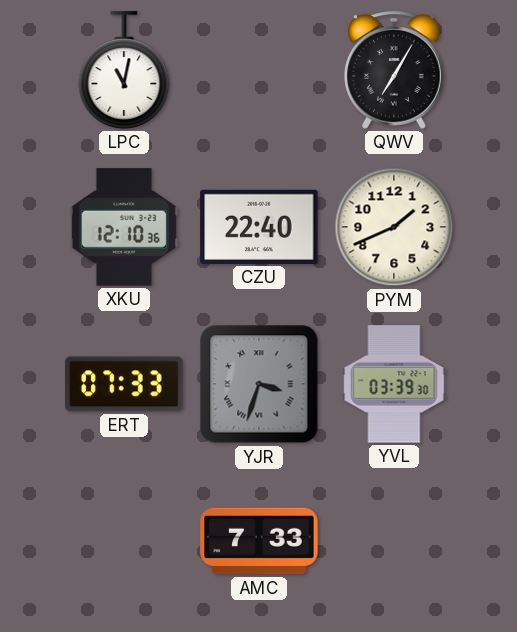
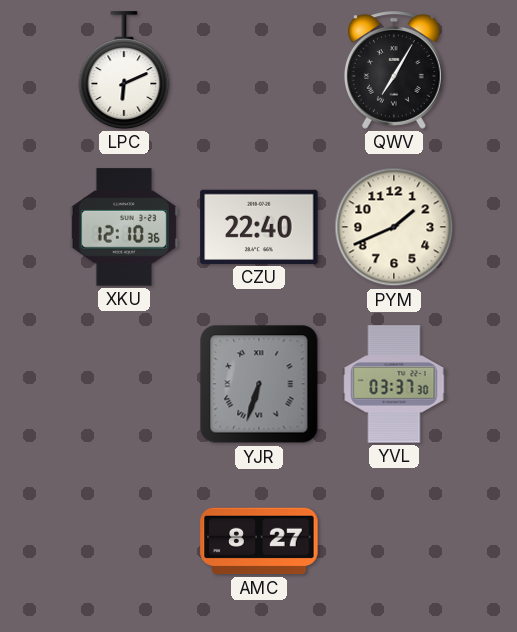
LPC: 11:02 -> 6:11
ERT: 07:33 -> none
YJR: 3:33 -> 6:33
YVL: 03:39 -> 03:37
AMC: 7:33 -> 8:27
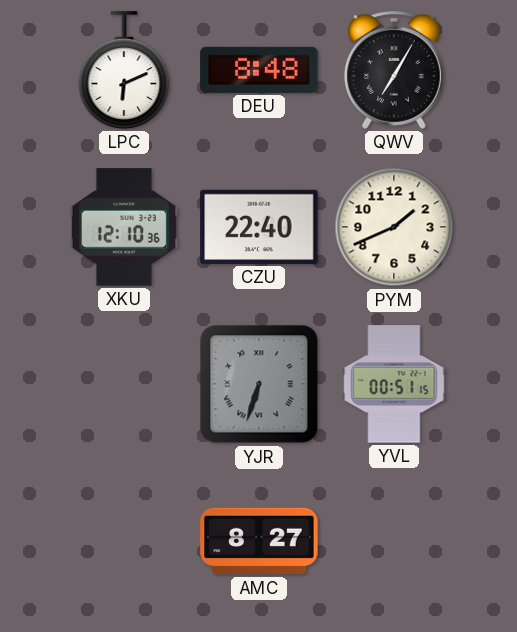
DEU: none -> 8:48
YVL: 03:37 -> 00:51
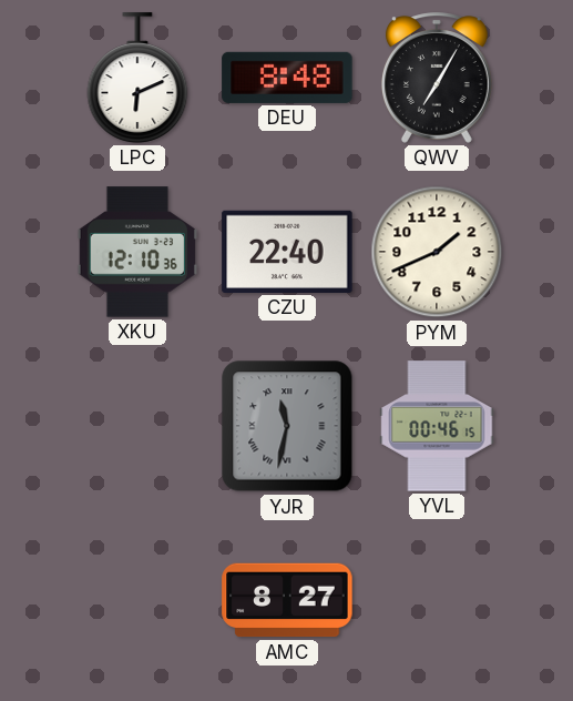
YJR: 6:33 -> 11:32
YVL: 00:51 -> 00:46
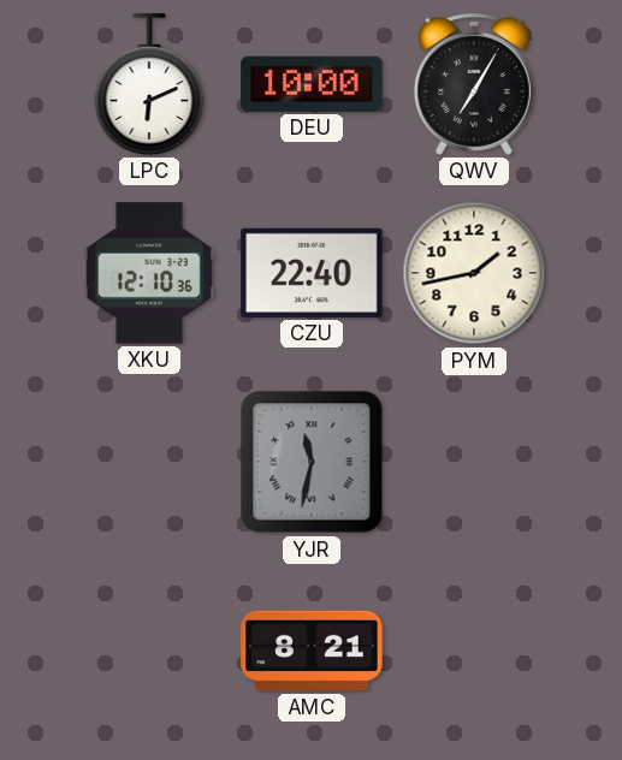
DEU: 8:48 -> 10:00
PYM: 1:41 -> 1:43
YVL: 00:46 -> none
AMC: 8:27 -> 8:21
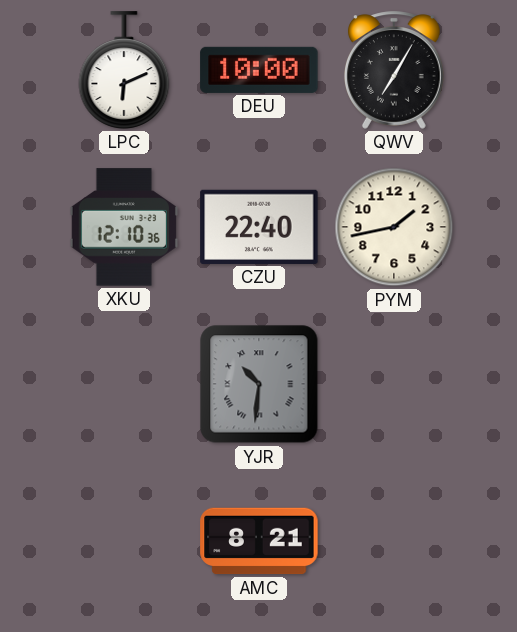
YJR: 11:32 -> 10:31
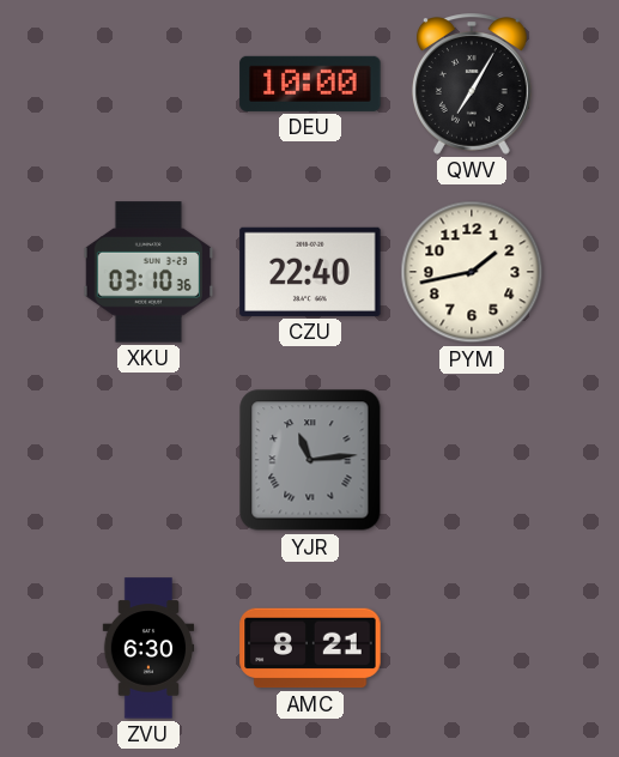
LPC: 6:11 -> none
XKU: 12:10 -> 03:10
YJR: 10:31 -> 11:14
ZVU: none -> 6:30
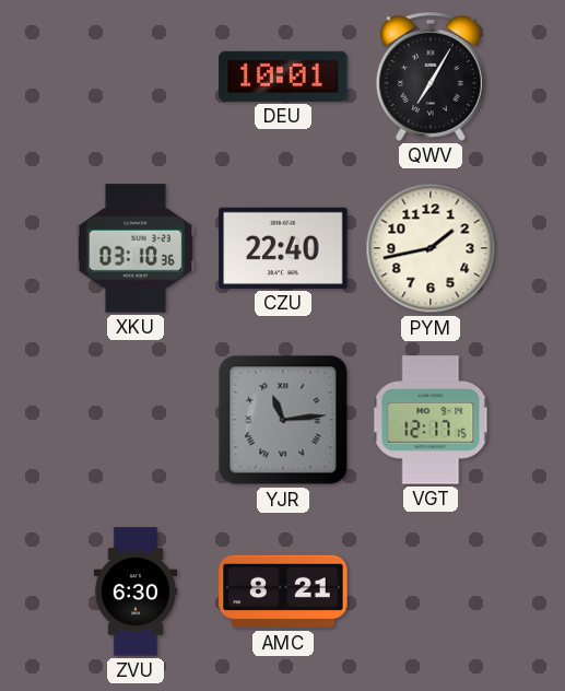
DEU: 10:00 -> 10:01
VGT: none -> 12:17
